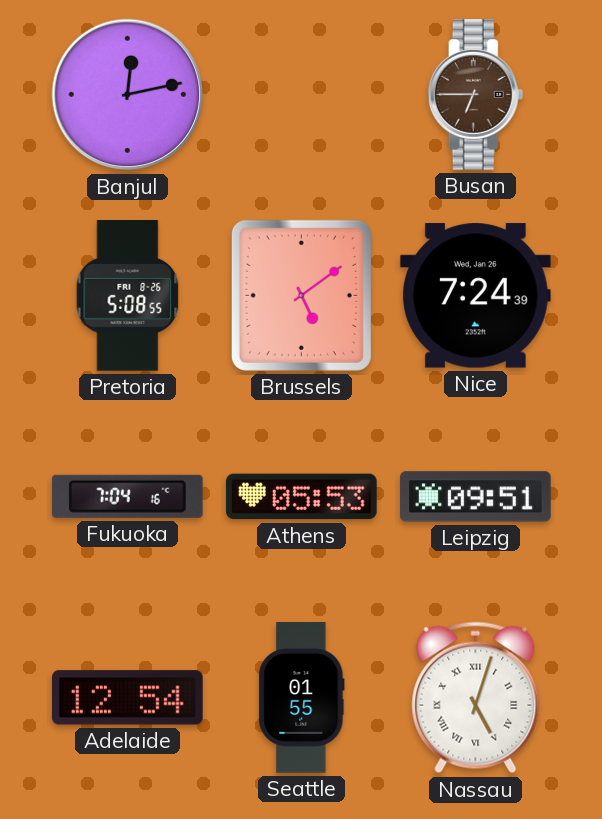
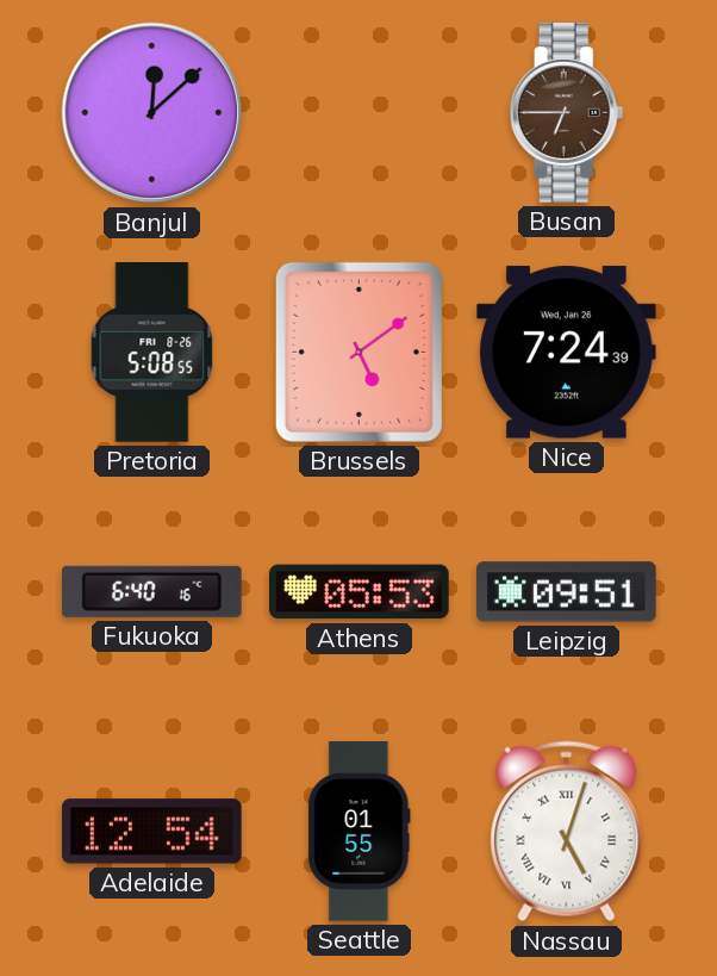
Banjul: 12:13 -> 12:08
Fukuoka: 7:04 -> 6:40
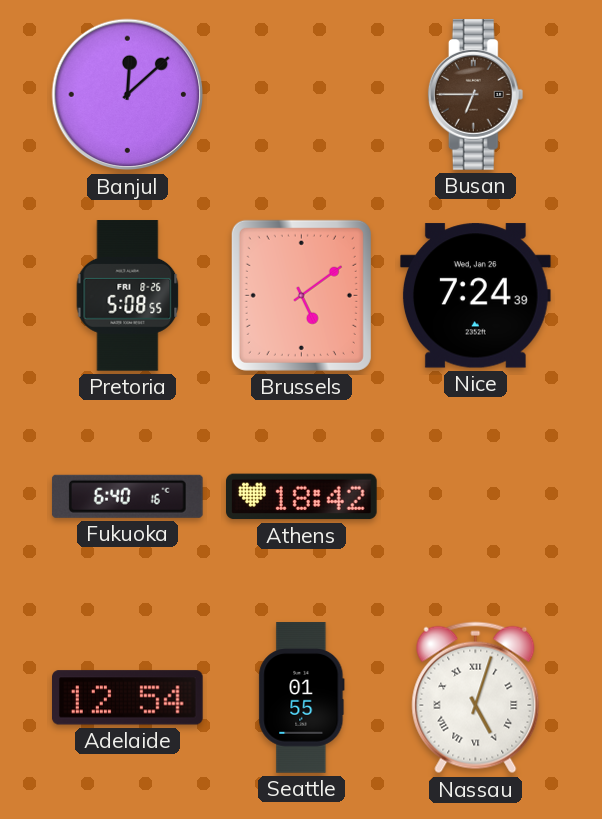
Athens: 05:53 -> 18:42
Leipzig: 09:51 -> none
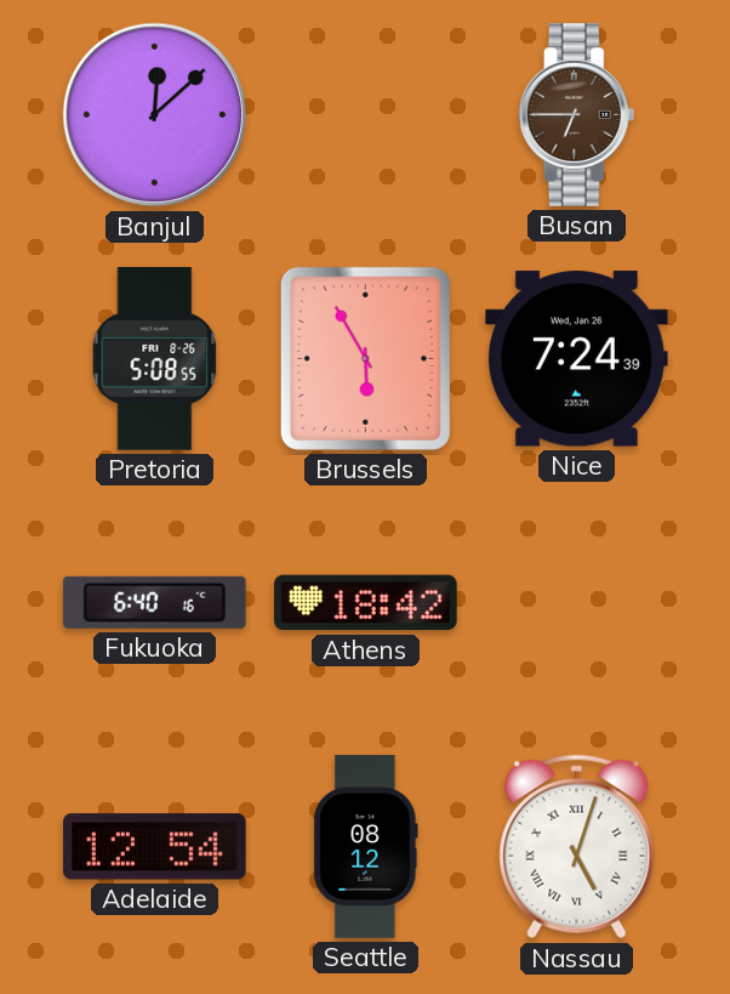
Brussels: 5:09 -> 5:55
Seattle: 01:55 -> 08:12
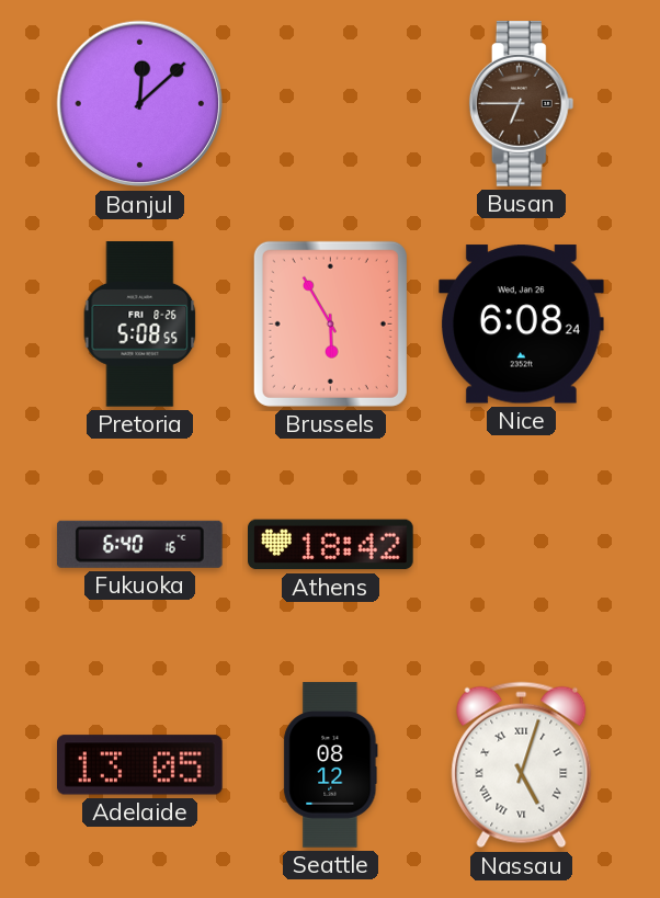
Nice: 7:24 -> 6:08
Adelaide: 12:54 -> 13:05
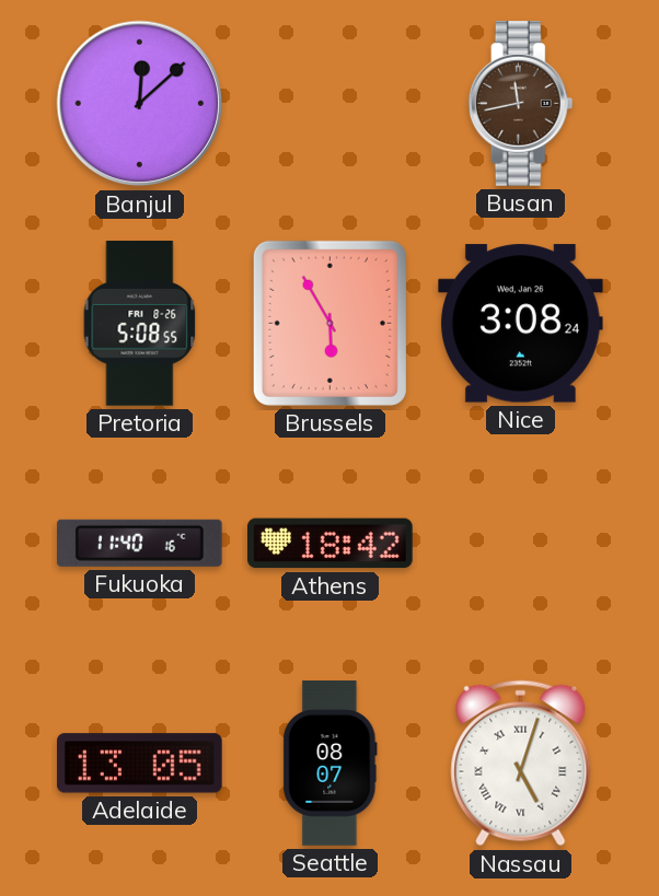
Busan: 6:45 -> 11:43
Nice: 6:08 -> 3:08
Fukuoka: 6:40 -> 11:40
Seattle: 08:12 -> 08:07
